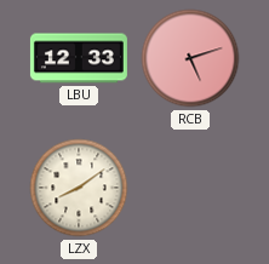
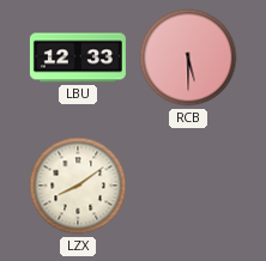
RCB: 5:12 -> 5:30
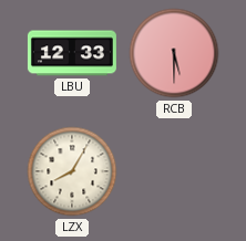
LZX: 8:09 -> 8:05
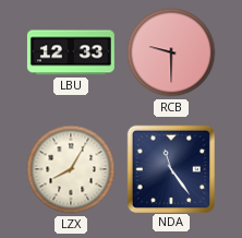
RCB: 5:30 -> 9:30
NDA: none -> 11:24
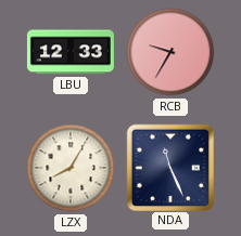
RCB: 9:30 -> 9:35
NDA: 11:24 -> 11:26
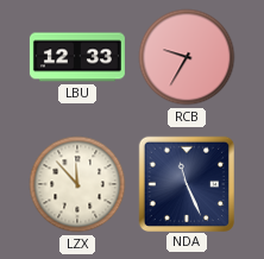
LZX: 8:05 -> 11:53
